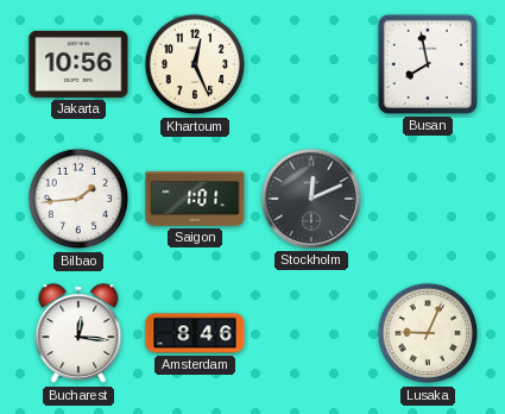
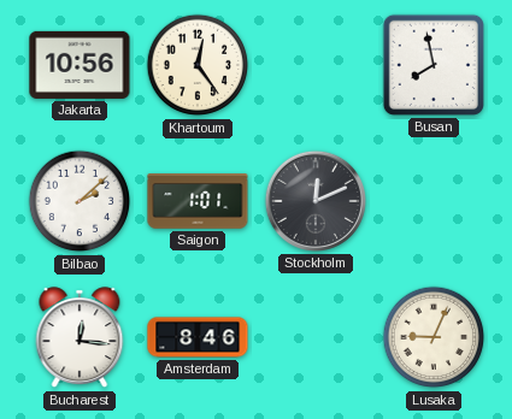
Khartoum: 12:26 -> 12:24
Bilbao: 1:44 -> 2:08
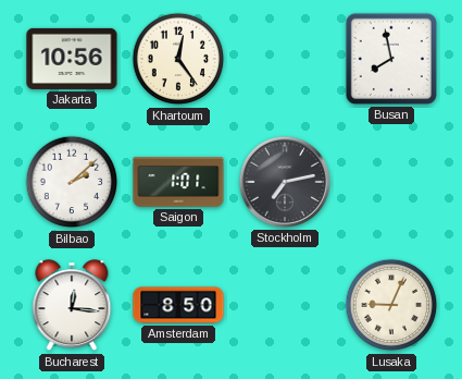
Stockholm: 12:11 -> 7:13
Amsterdam: 8:46 -> 8:50
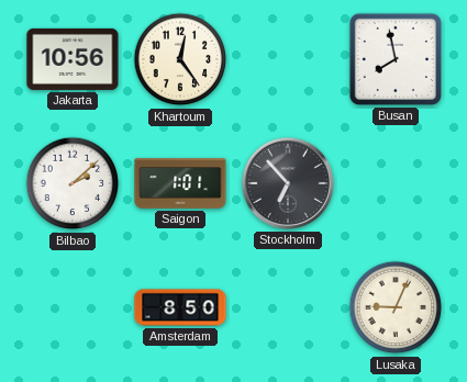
Stockholm: 7:13 -> 6:53
Bucharest: 12:16 -> none
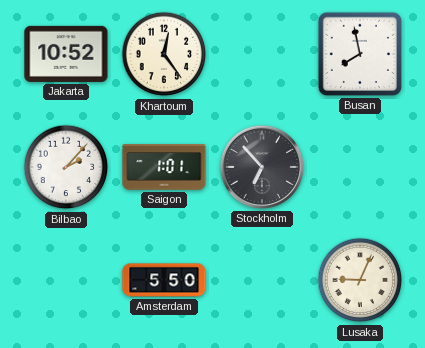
Jakarta: 10:56 -> 10:52
Bilbao: 2:08 -> 2:07
Amsterdam: 8:50 -> 5:50
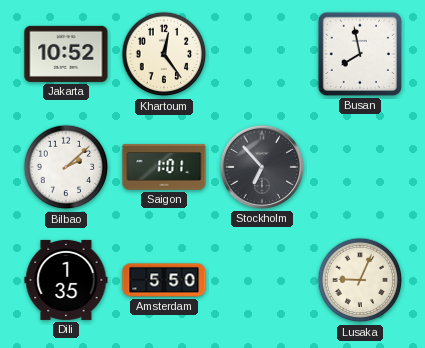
Bilbao: 2:07 -> 2:08
Dili: none -> 1:35
